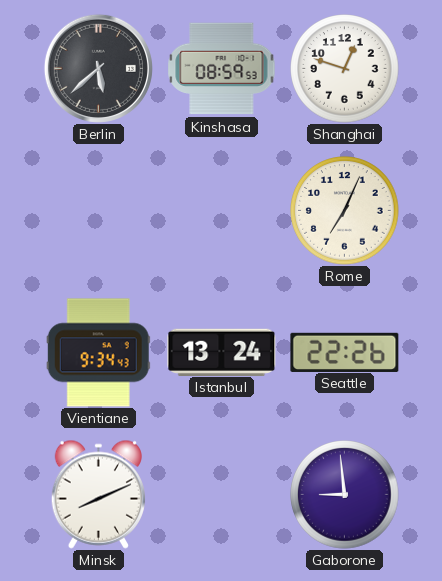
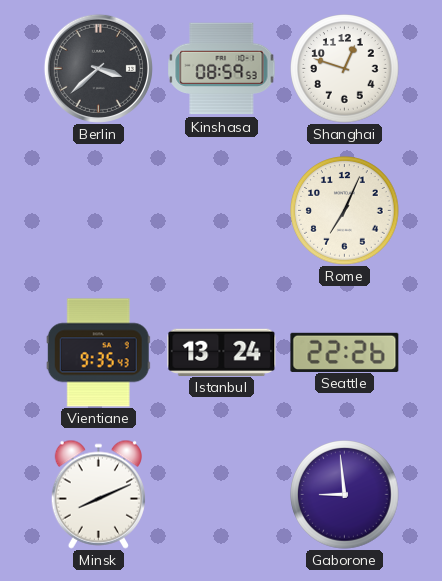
Berlin: 5:38 -> 3:38
Vientiane: 9:34 -> 9:35
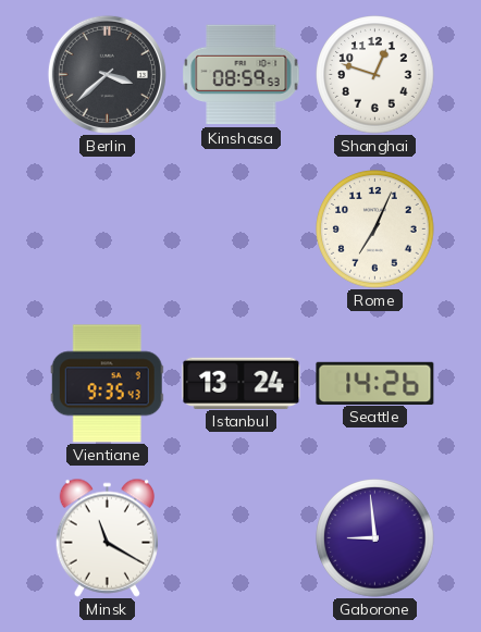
Seattle: 22:26 -> 14:26
Minsk: 8:11 -> 11:20
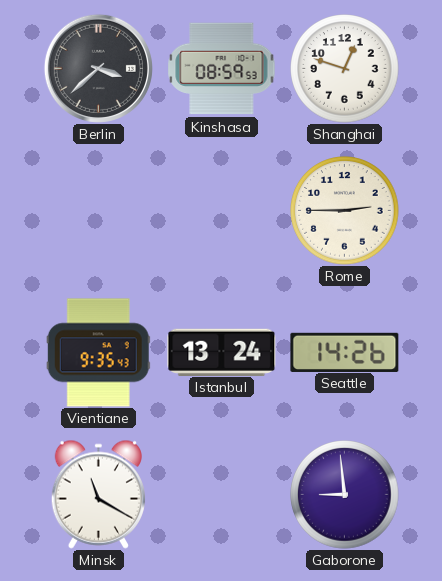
Rome: 7:04 -> 2:45
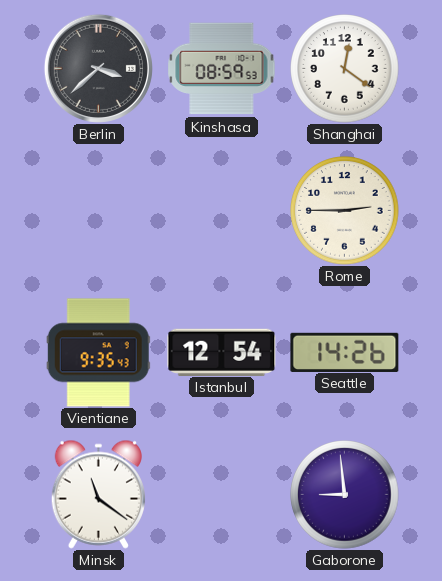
Shanghai: 12:48 -> 12:21
Istanbul: 13:24 -> 12:54
Minsk: 11:20 -> 11:21
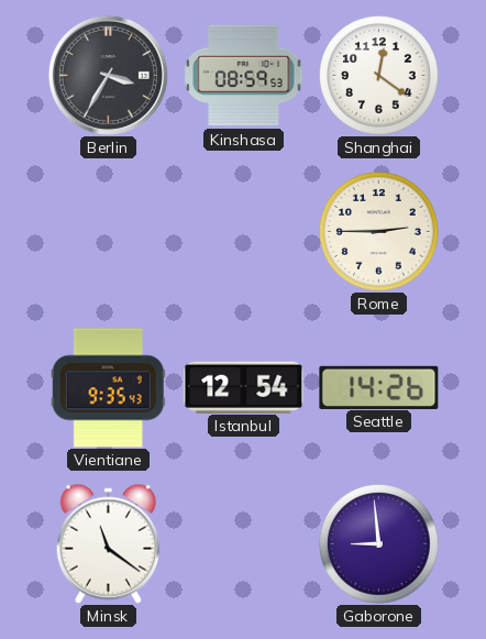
Berlin: 3:38 -> 3:35
